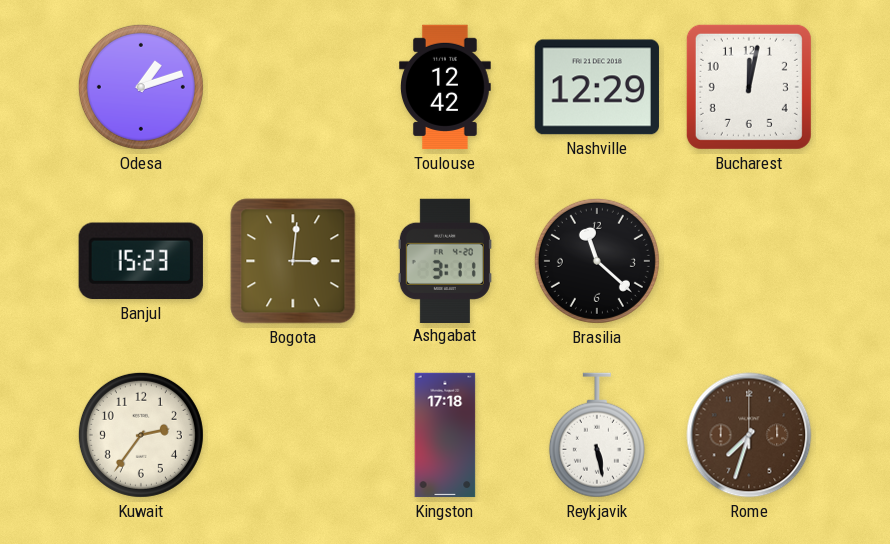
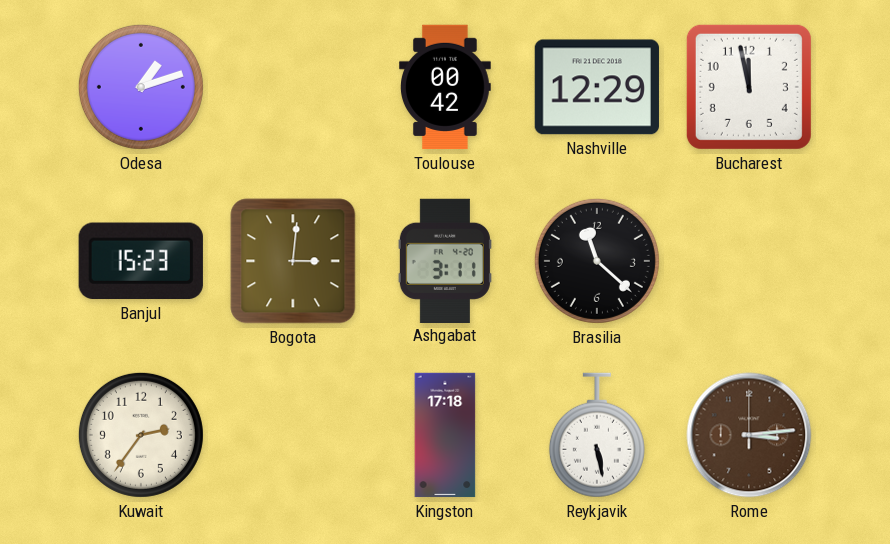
Toulouse: 12:42 -> 00:42
Bucharest: 12:02 -> 11:58
Rome: 7:33 -> 3:14
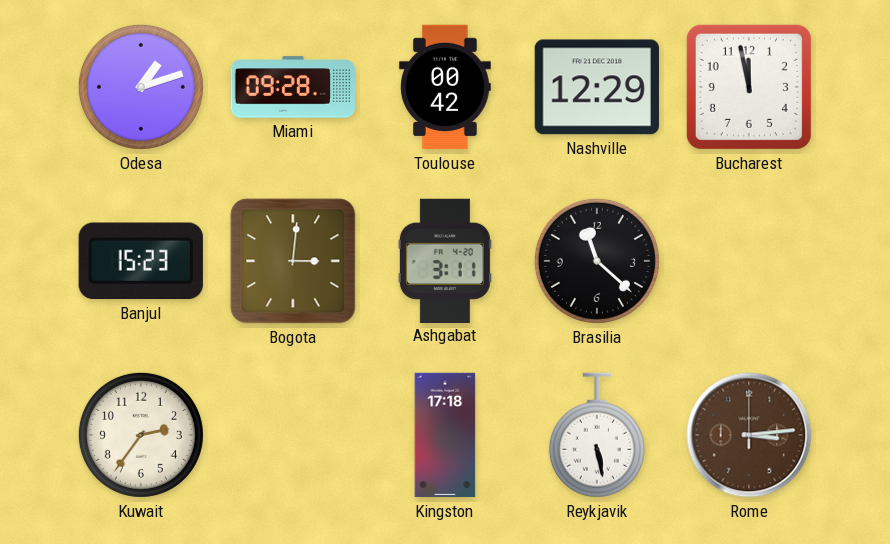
Miami: none -> 09:28
